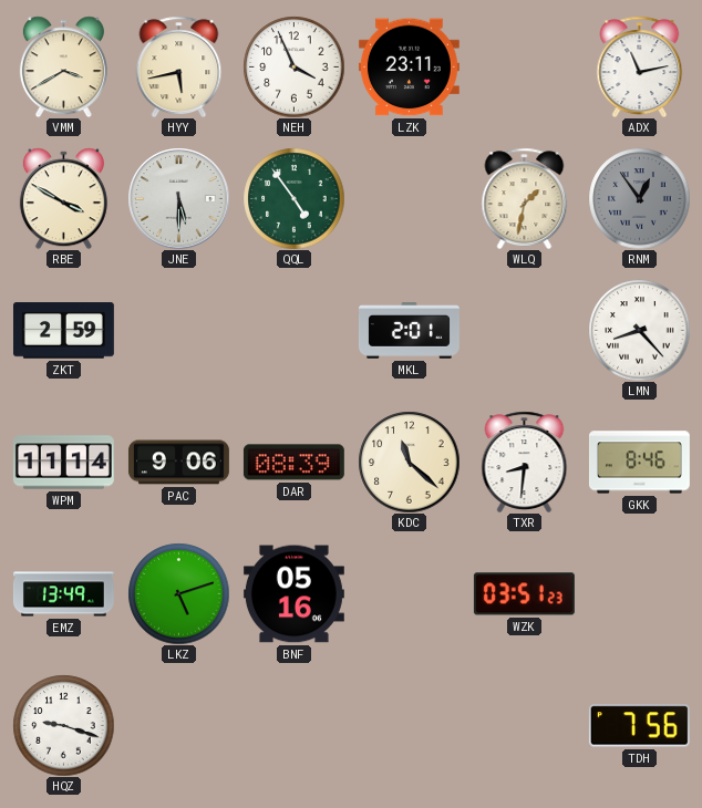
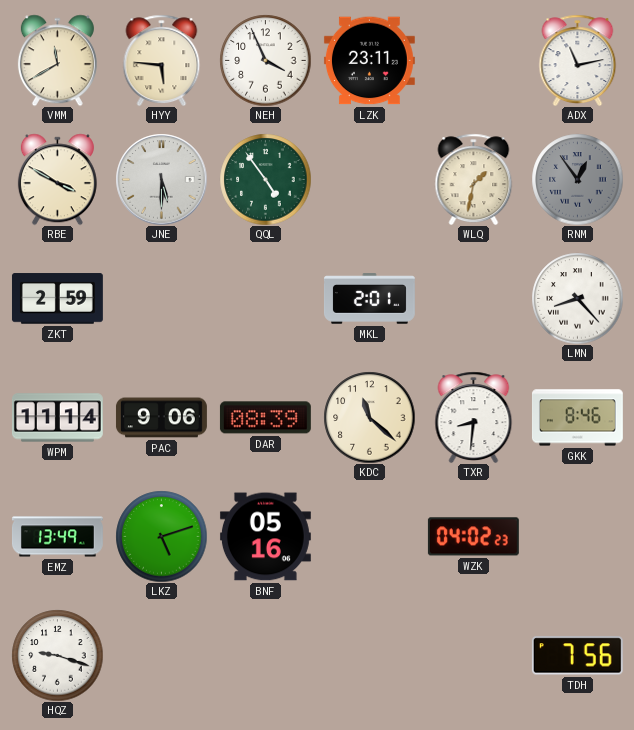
VMM: 3:40 -> 11:40
HYY: 5:43 -> 5:46
WZK: 03:51 -> 04:02
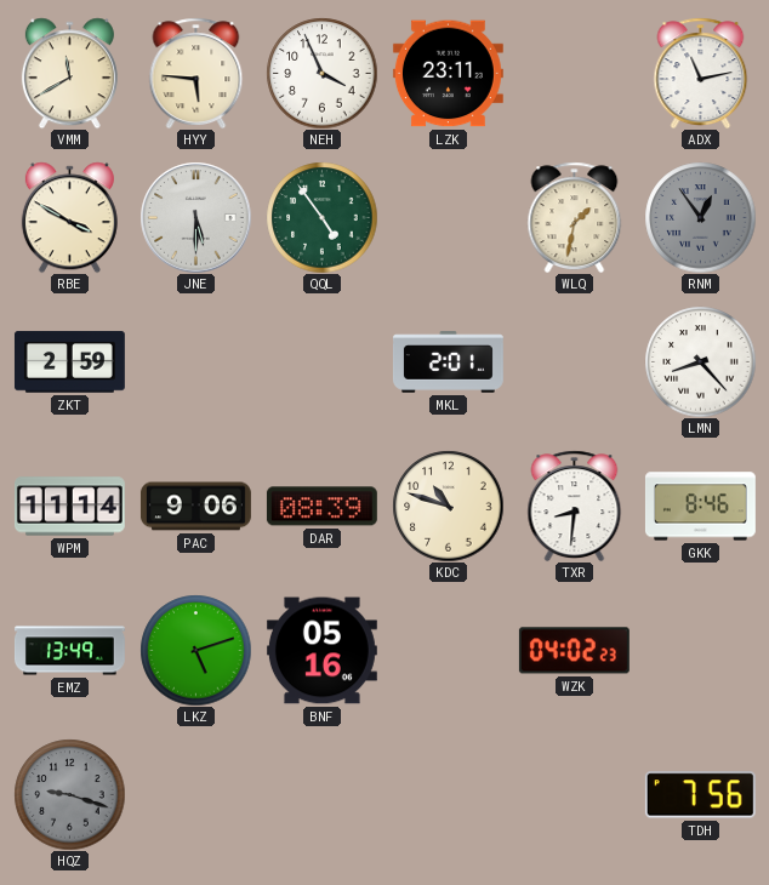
KDC: 11:22 -> 10:48
HQZ dial: white -> grey
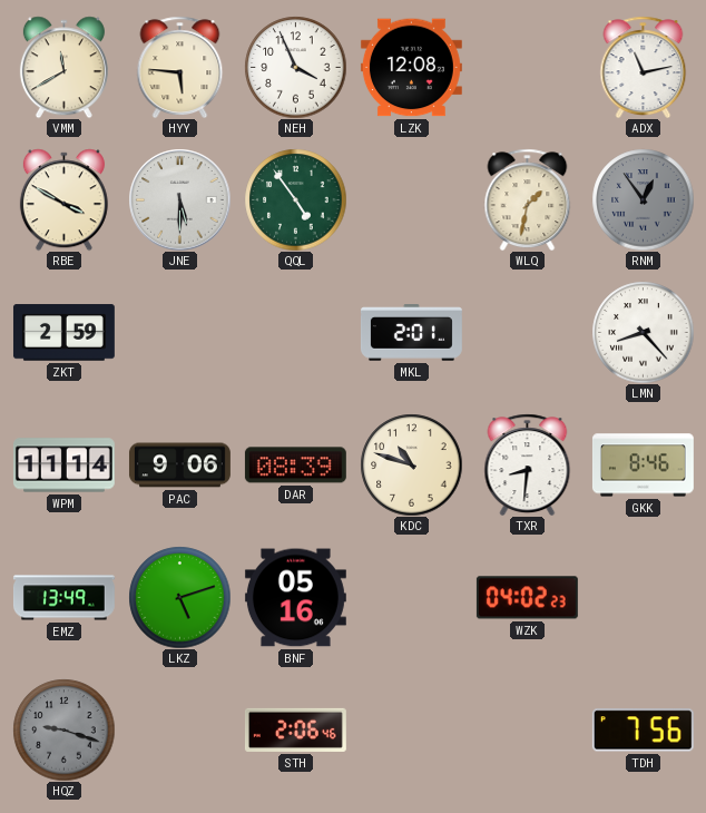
LZK: 23:11 -> 12:08
STH: none -> 2:06
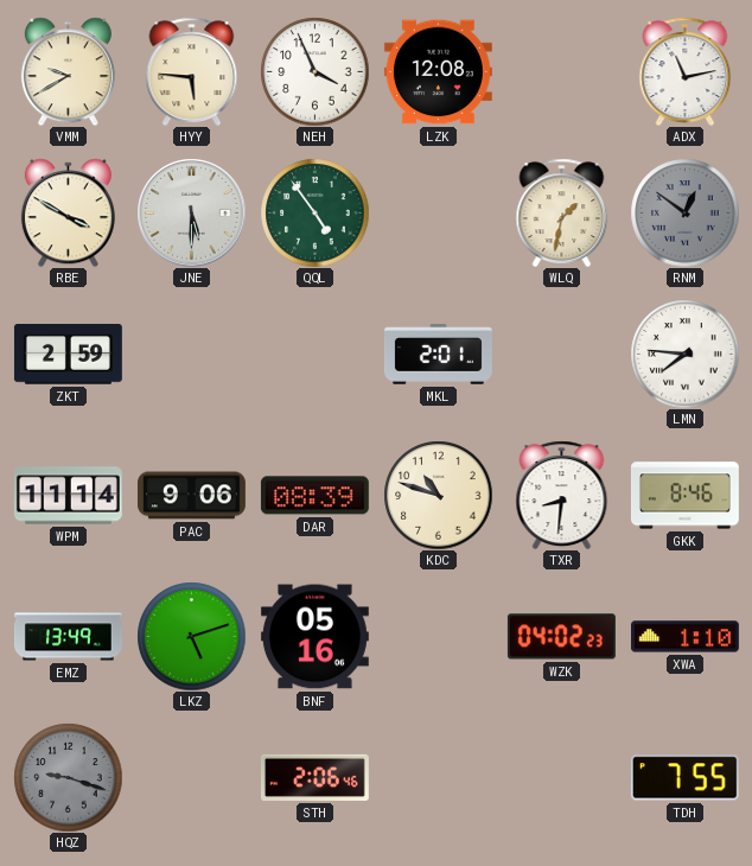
VMM: 11:40 -> 9:40
RNM: 12:54 -> 12:51
LMN: 8:23 -> 7:46
XWA: none -> 1:10
TDH: 7:56 -> 7:55
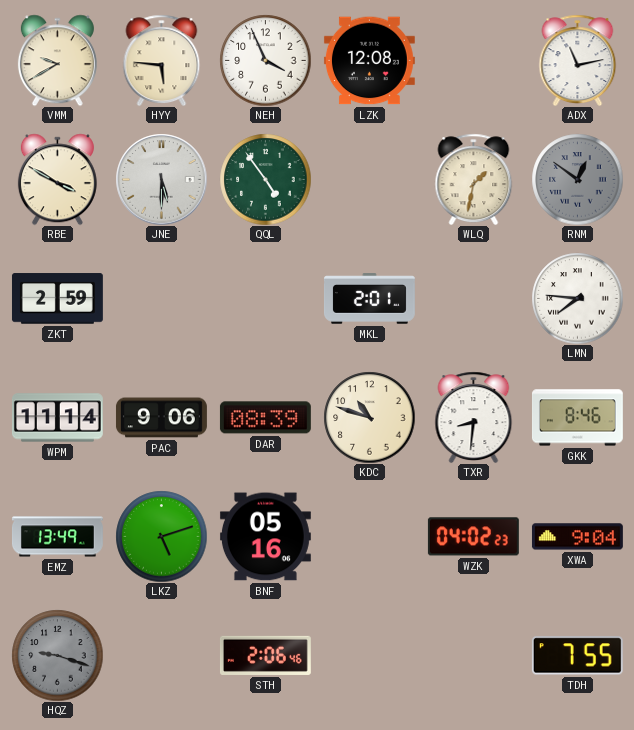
XWA: 1:10 -> 9:04
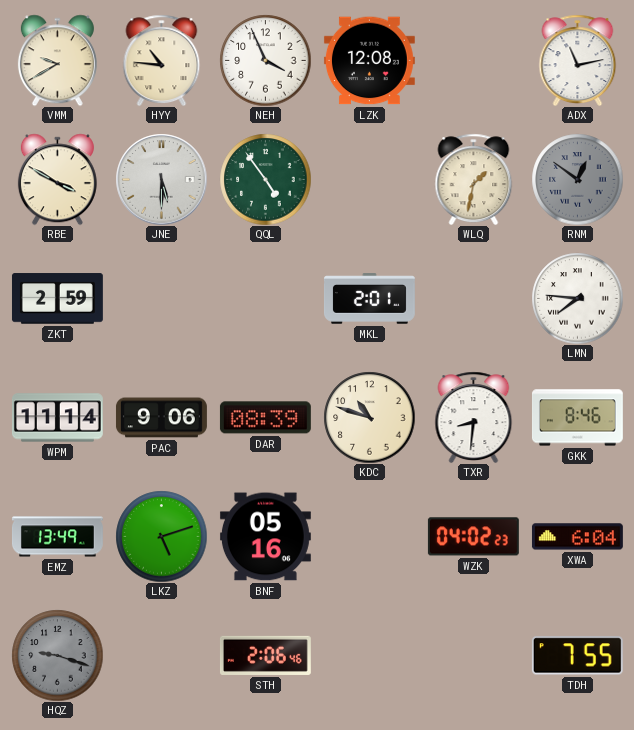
HYY: 5:46 -> 10:46
XWA: 9:04 -> 6:04
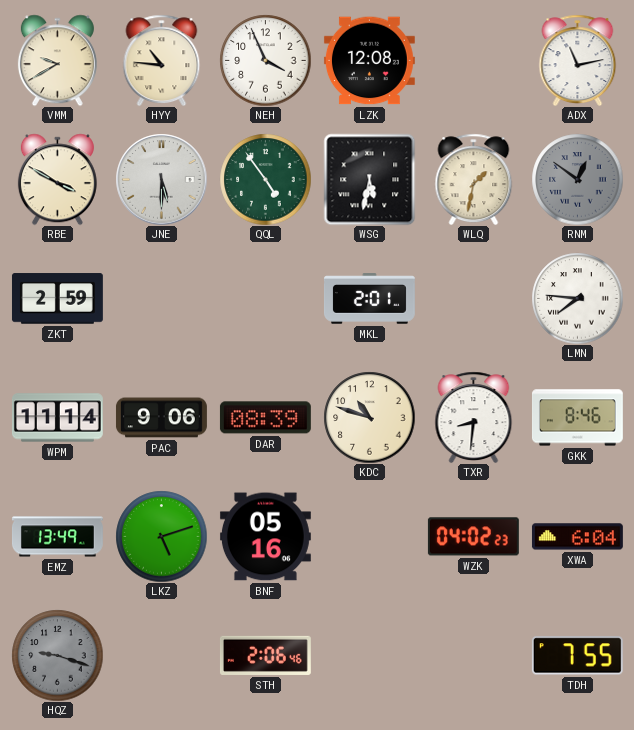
WSG: none -> 5:32
